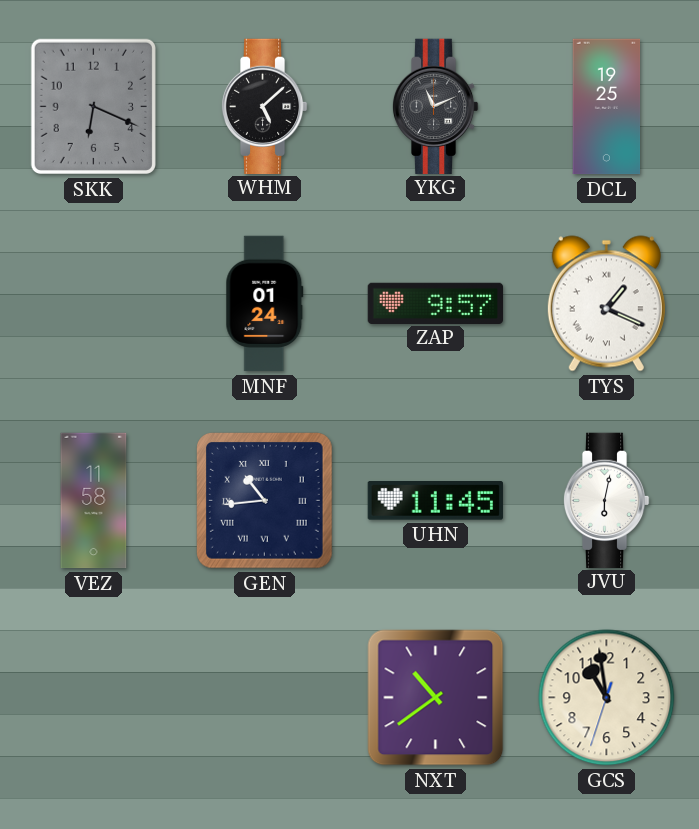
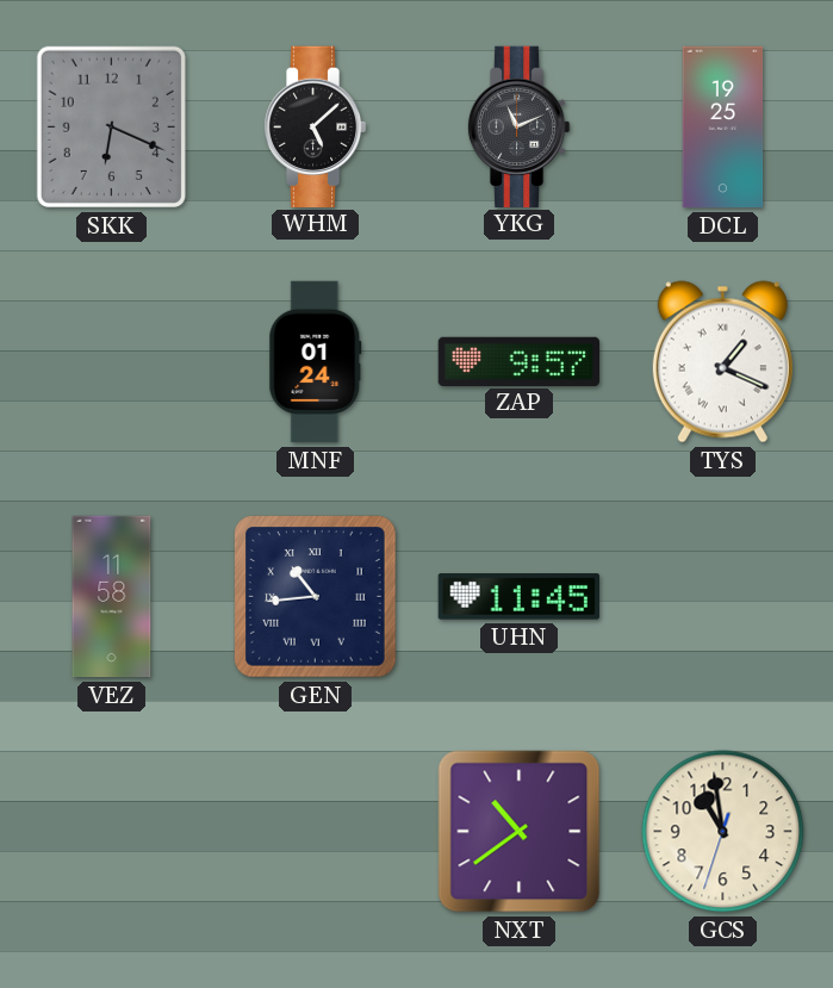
JVU: 6:02 -> none
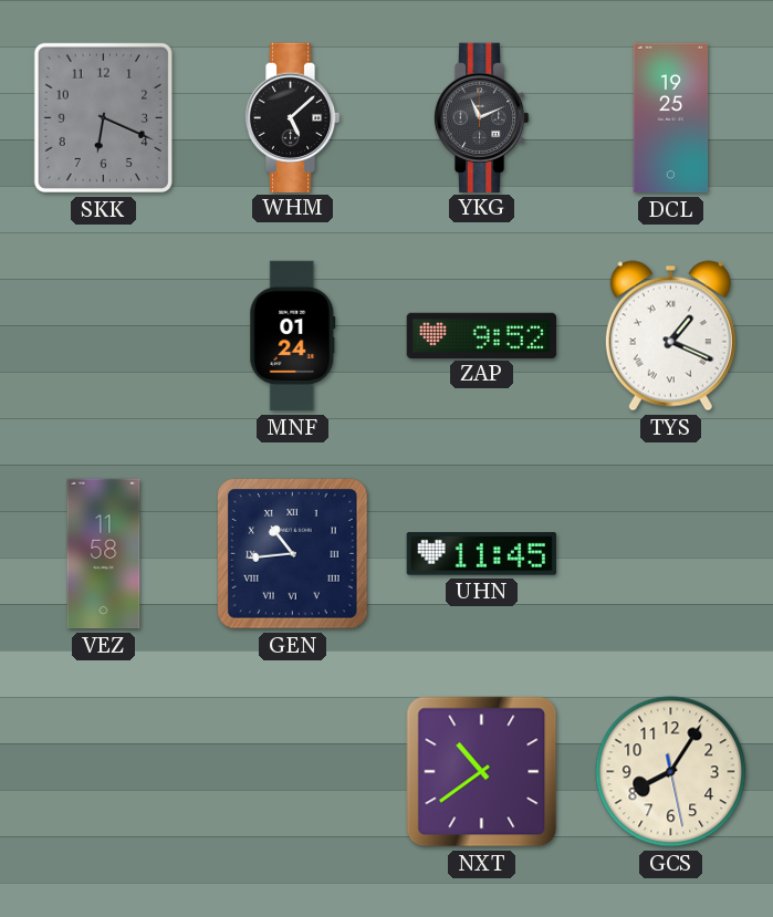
ZAP: 9:57 -> 9:52
GCS: 10:58 -> 8:05
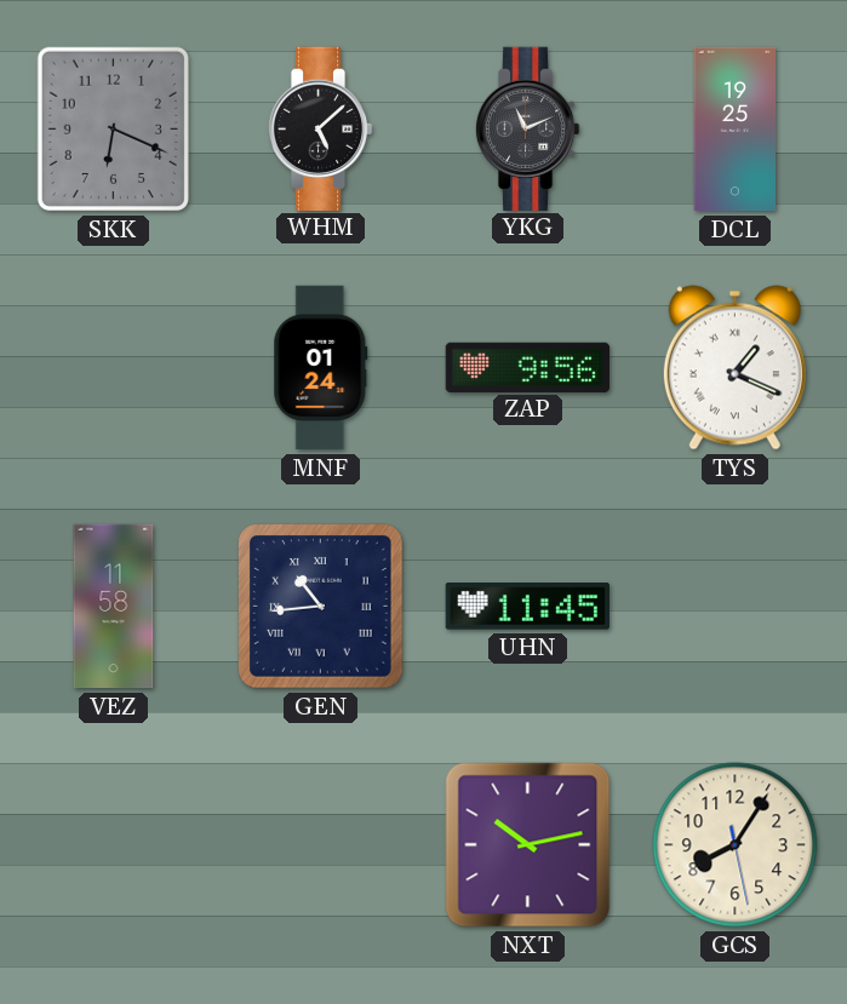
ZAP: 9:52 -> 9:56
NXT: 10:39 -> 10:13
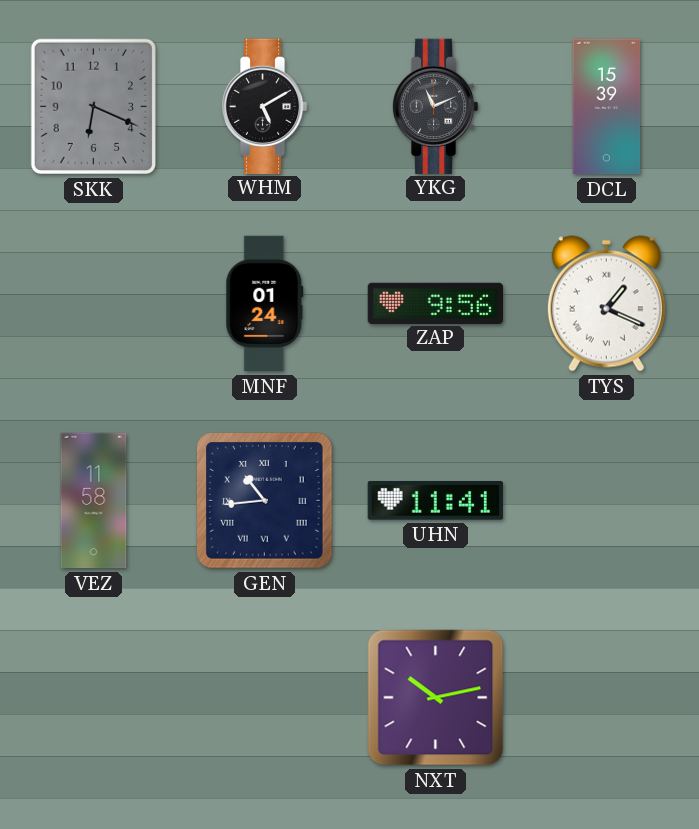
WHM: 5:08 -> 5:10
DCL: 19:25 -> 15:39
UHN: 11:45 -> 11:41
GCS: 8:05 -> none
